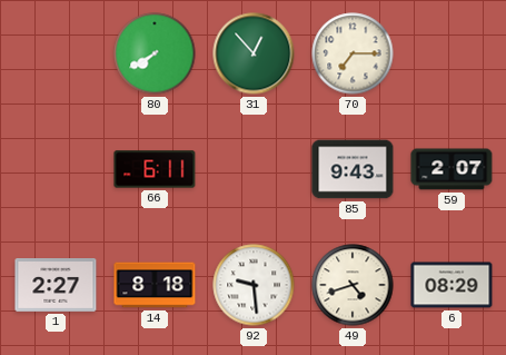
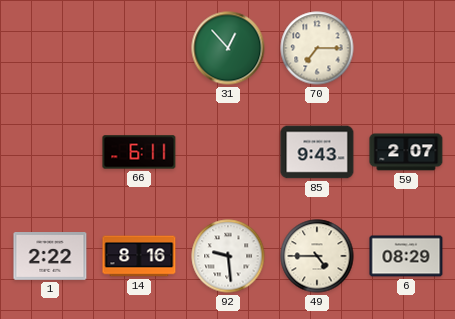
80: 7:40 -> none
1: 2:27 -> 2:22
14: 8:18 -> 8:16
49: 4:42 -> 4:45
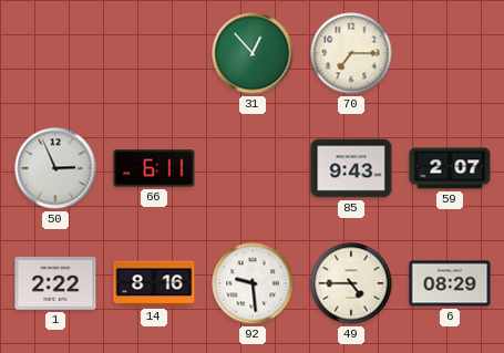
50: none -> 2:56
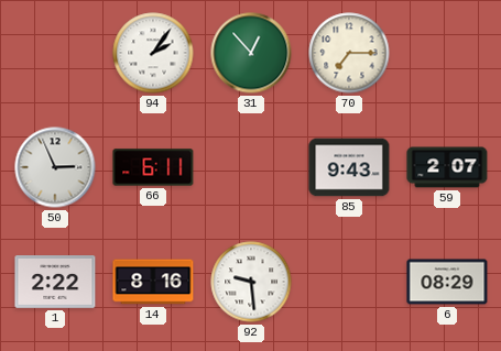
94: none -> 2:06
49: 4:45 -> none
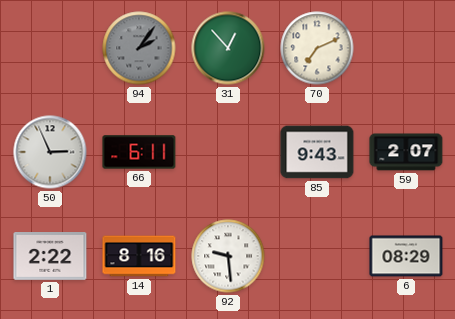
94 dial: white -> grey
70: 7:15 -> 7:11
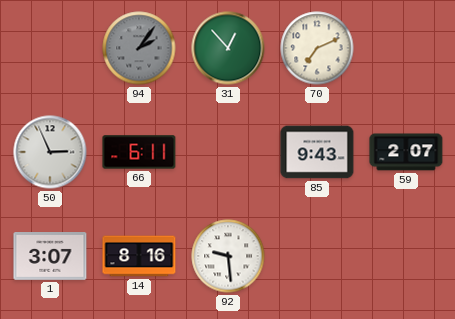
1: 2:22 -> 3:07
6: 08:29 -> none
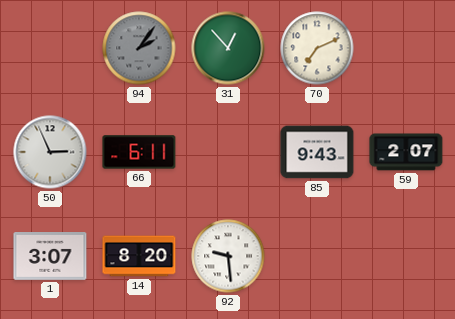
14: 8:16 -> 8:20
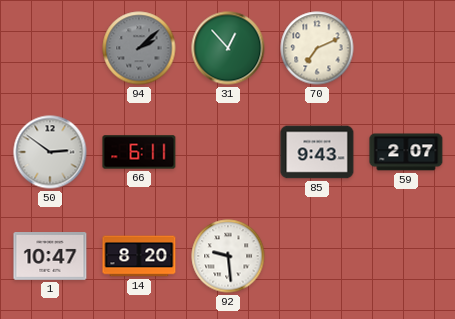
94: 2:06 -> 2:08
50: 2:56 -> 2:51
1: 3:07 -> 10:47
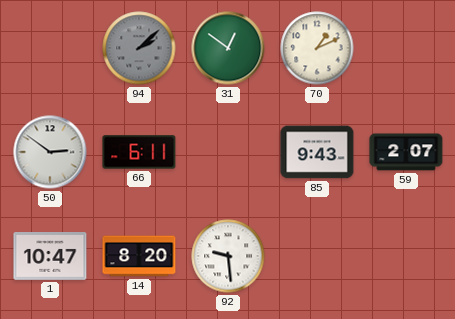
31: 12:53 -> 12:51
70: 7:11 -> 1:11
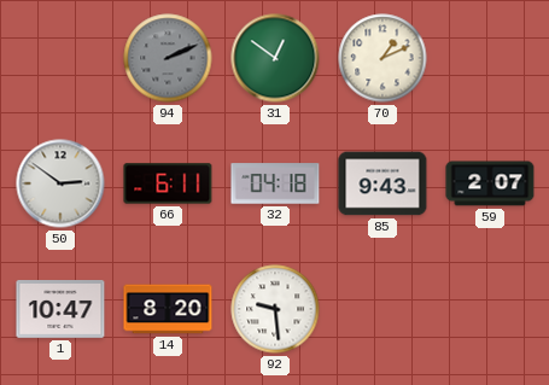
94: 2:08 -> 2:11
32: none -> 04:18
